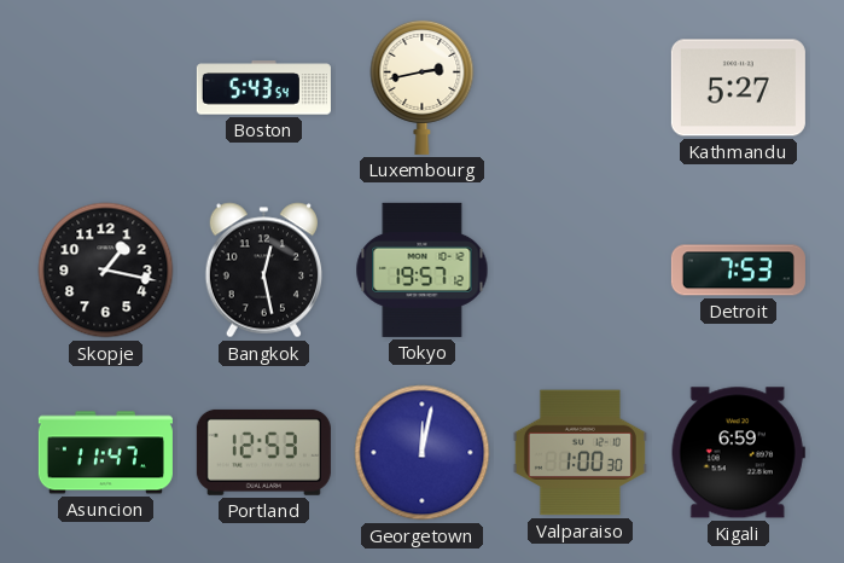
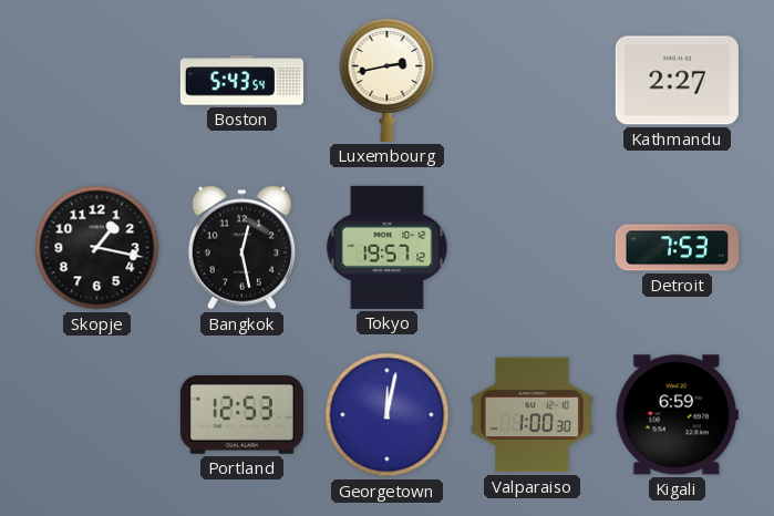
Kathmandu: 5:27 -> 2:27
Asuncion: 11:47 -> none
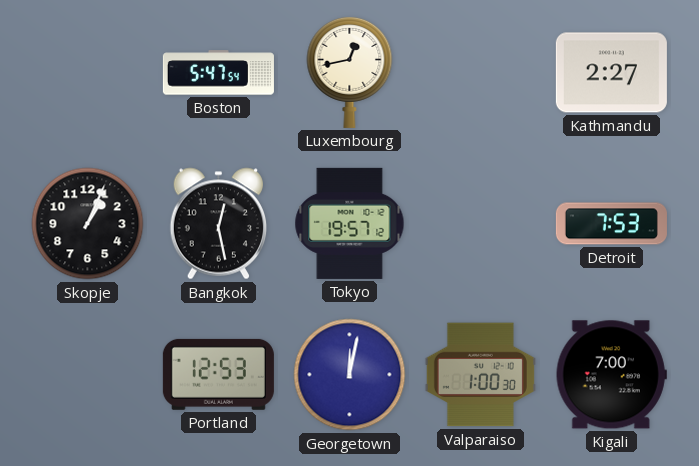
Boston: 5:43 -> 5:47
Luxembourg: 2:43 -> 12:43
Skopje: 1:17 -> 1:04
Kigali: 6:59 -> 7:00
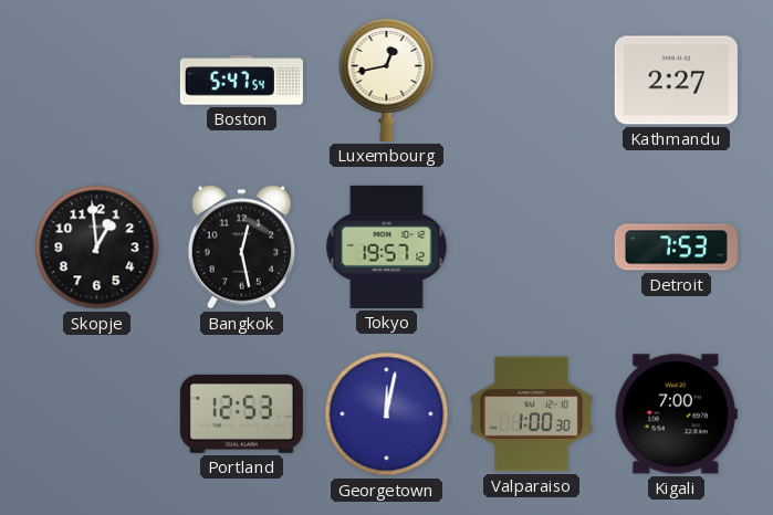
Skopje: 1:04 -> 12:59
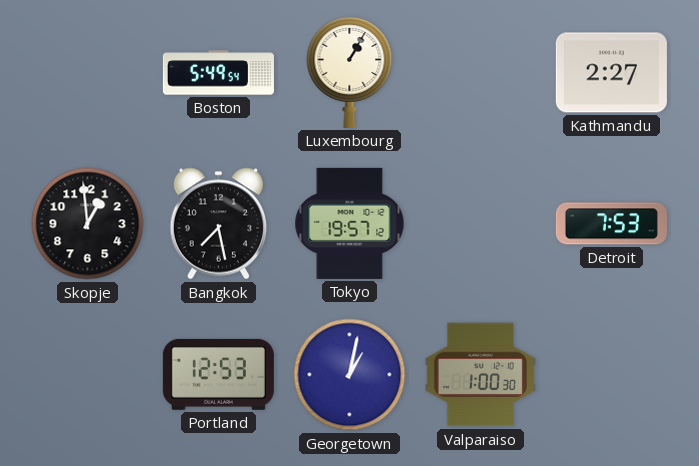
Boston: 5:47 -> 5:49
Luxembourg: 12:43 -> 1:05
Bangkok: 12:28 -> 7:28
Georgetown: 12:02 -> 1:02
Kigali: 7:00 -> none
